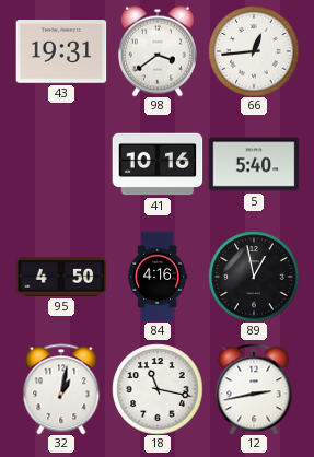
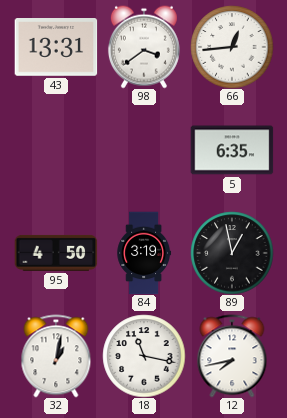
43: 19:31 -> 13:31
41: 10:16 -> none
5: 5:40 -> 6:35
84: 4:16 -> 3:19
12: 2:43 -> 7:43
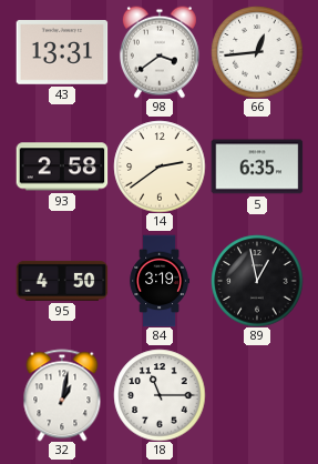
93: none -> 2:58
14: none -> 2:39
18: 11:17 -> 11:15
12: 7:43 -> none
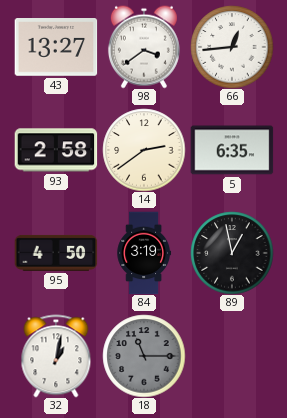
43: 13:31 -> 13:27
18 dial: white -> grey
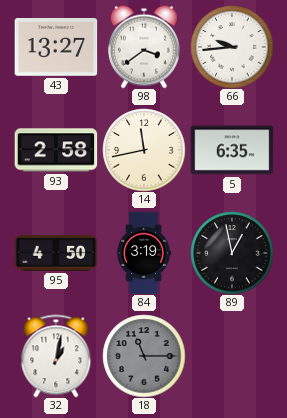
66: 12:44 -> 9:44
14: 2:39 -> 11:43
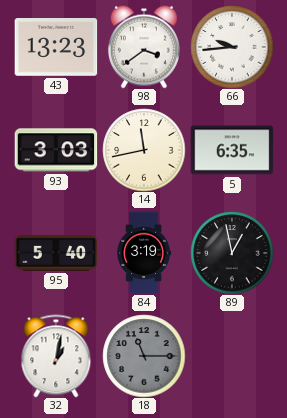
43: 13:27 -> 13:23
93: 2:58 -> 3:03
95: 4:50 -> 5:40
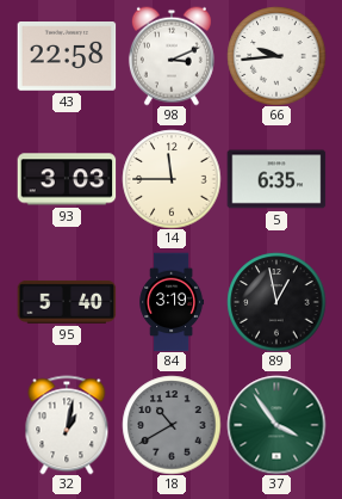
43: 13:23 -> 22:58
98: 3:39 -> 3:11
14: 11:43 -> 11:45
18: 11:15 -> 10:40
37: none -> 3:54
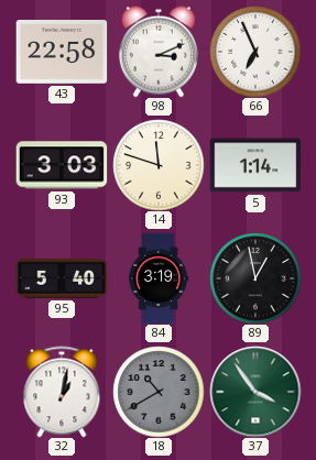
66: 9:44 -> 6:56
14: 11:45 -> 11:48
5: 6:35 -> 1:14
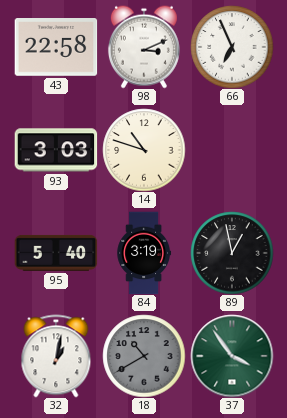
14: 11:48 -> 10:48
5: 1:14 -> none
